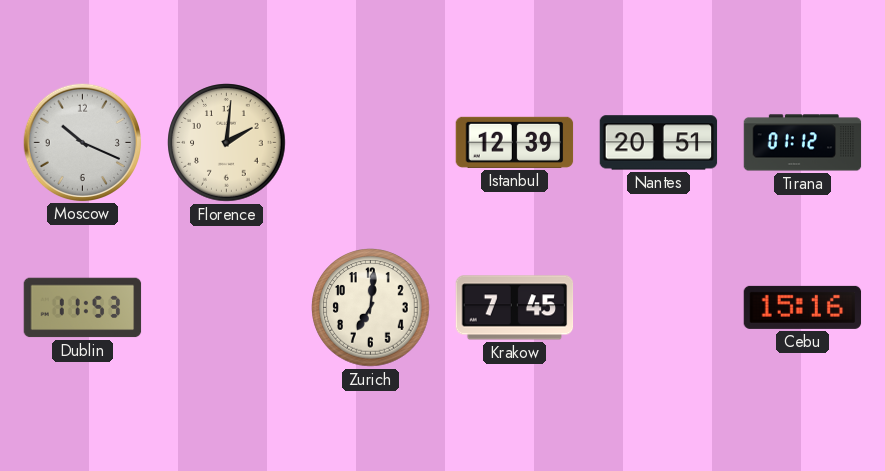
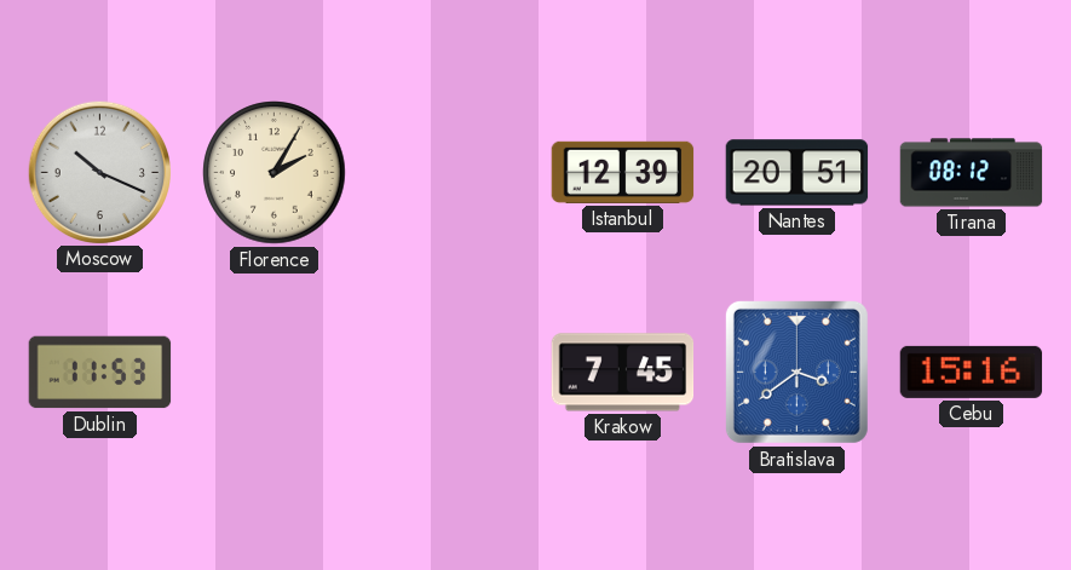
Florence: 2:01 -> 2:05
Tirana: 01:12 -> 08:12
Zurich: 7:01 -> none
Bratislava: none -> 3:39
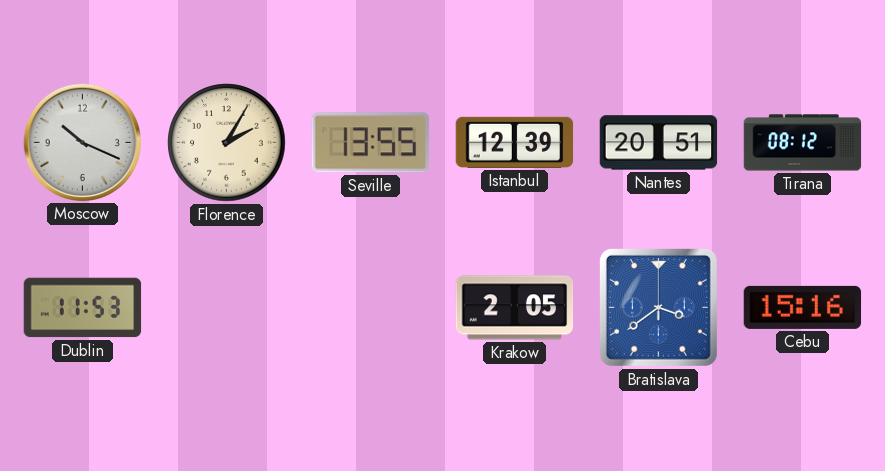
Seville: none -> 13:55
Krakow: 7:45 -> 2:05
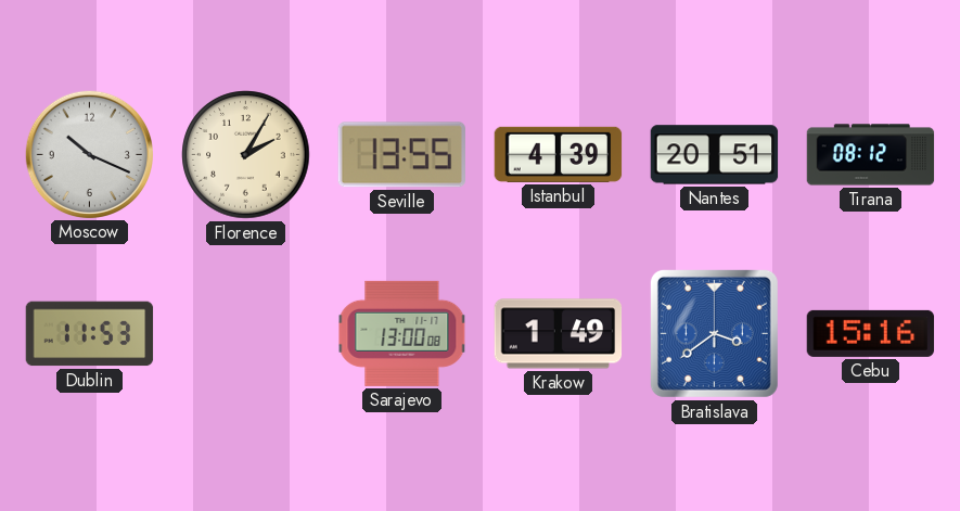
Istanbul: 12:39 -> 4:39
Sarajevo: none -> 13:00
Krakow: 2:05 -> 1:49
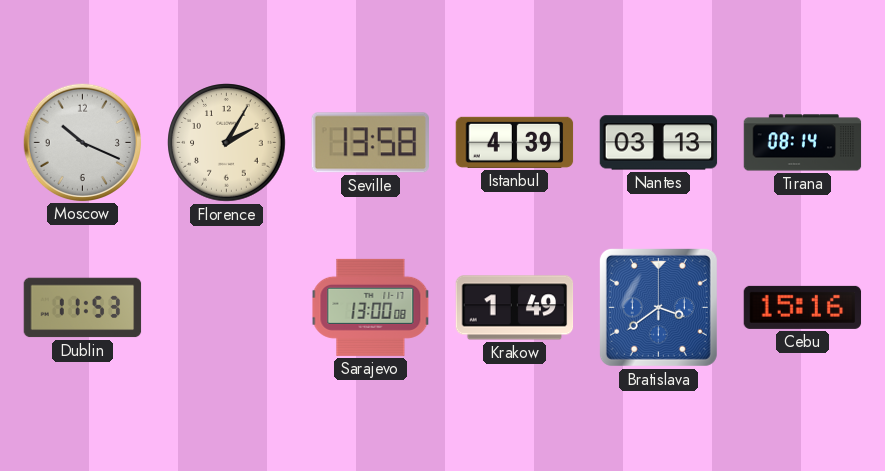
Seville: 13:55 -> 13:58
Nantes: 20:51 -> 03:13
Tirana: 08:12 -> 08:14
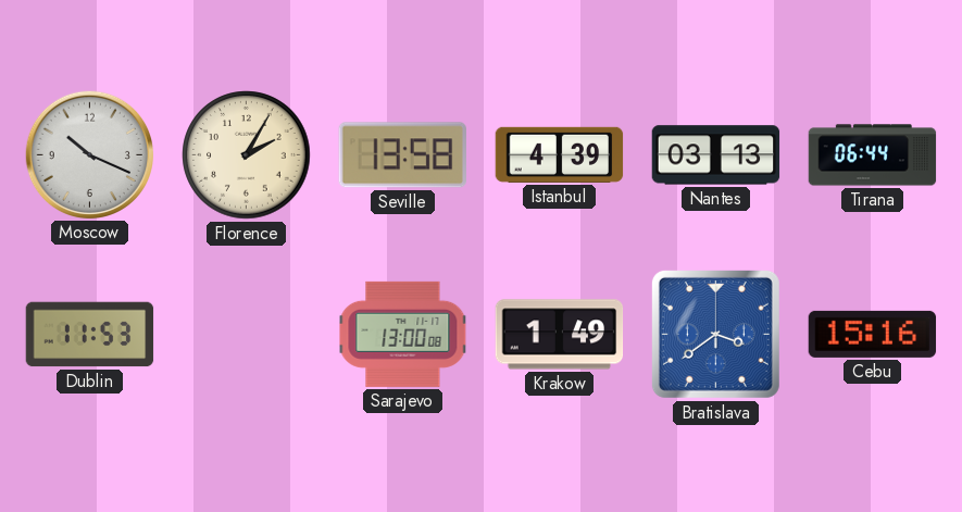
Tirana: 08:14 -> 06:44
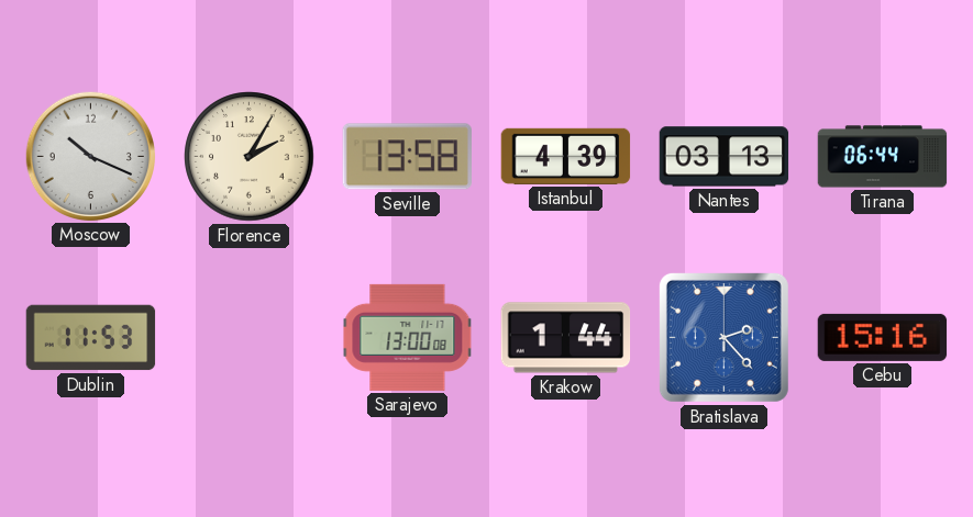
Krakow: 1:49 -> 1:44
Bratislava: 3:39 -> 2:23
